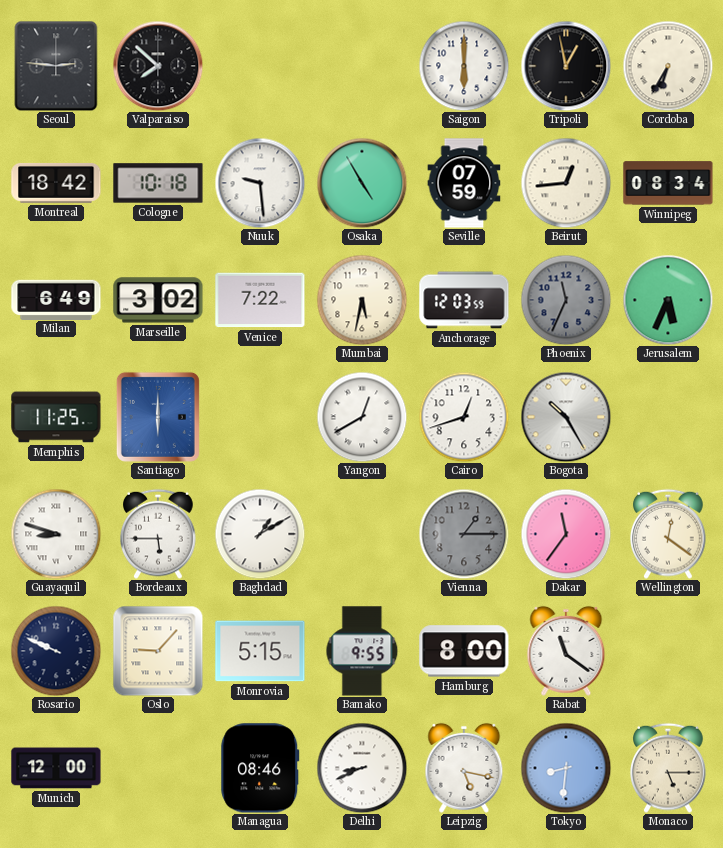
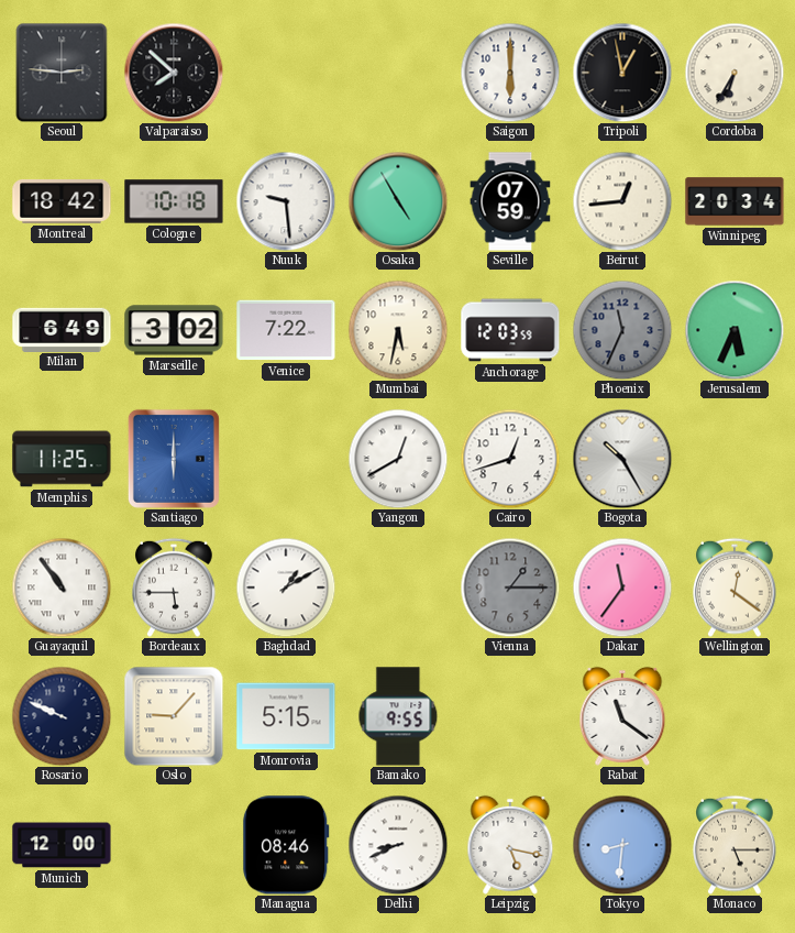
Winnipeg: 08:34 -> 20:34
Guayaquil: 8:48 -> 10:54
Hamburg: 8:00 -> none
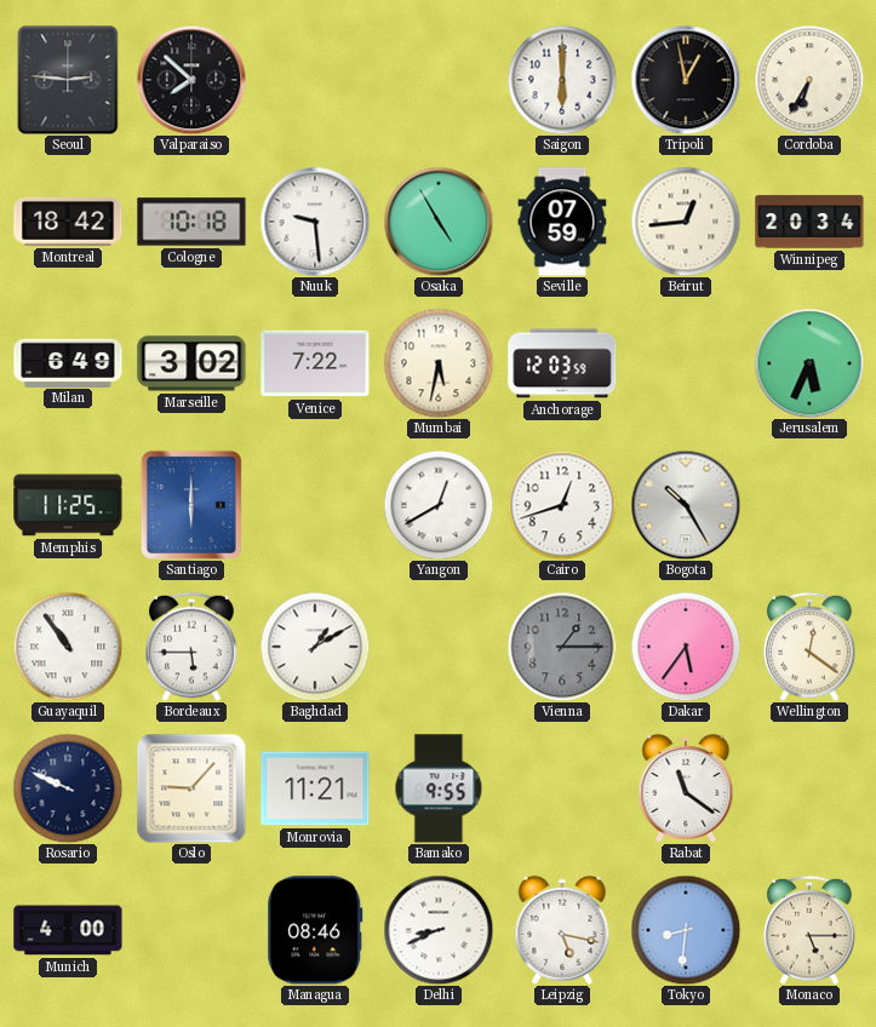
Phoenix: 11:34 -> none
Dakar: 11:36 -> 5:36
Monrovia: 5:15 -> 11:21
Munich: 12:00 -> 4:00
